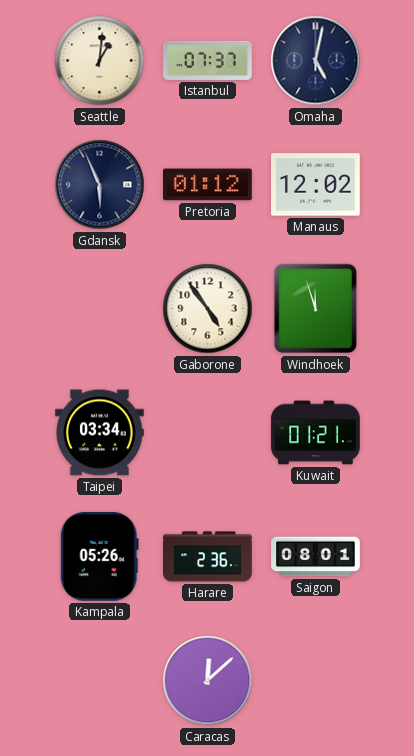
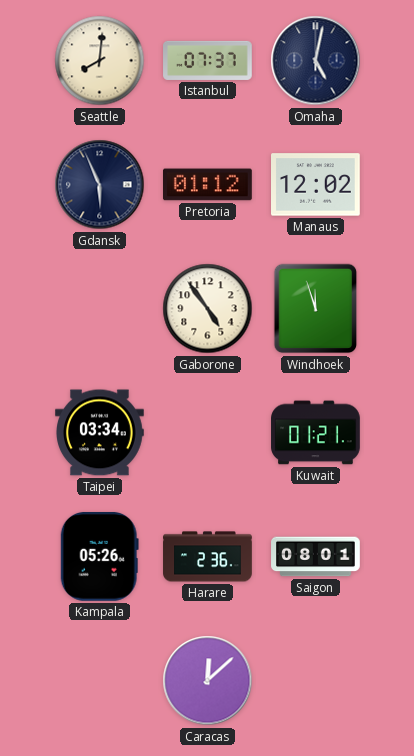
Seattle: 1:01 -> 8:01
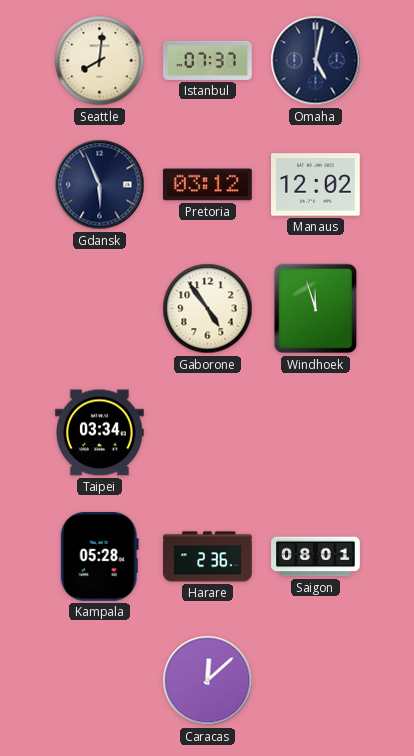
Pretoria: 01:12 -> 03:12
Kuwait: 01:21 -> none
Kampala: 05:26 -> 05:28
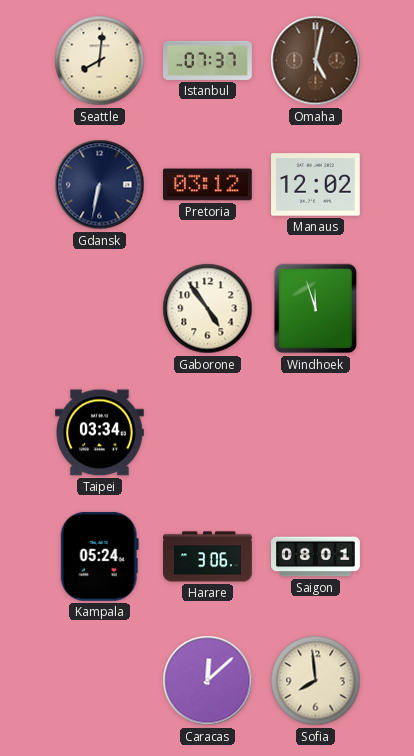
Omaha dial: navy -> brown
Gdansk: 5:56 -> 6:32
Kampala: 05:28 -> 05:24
Harare: 2:36 -> 3:06
Sofia: none -> 7:59
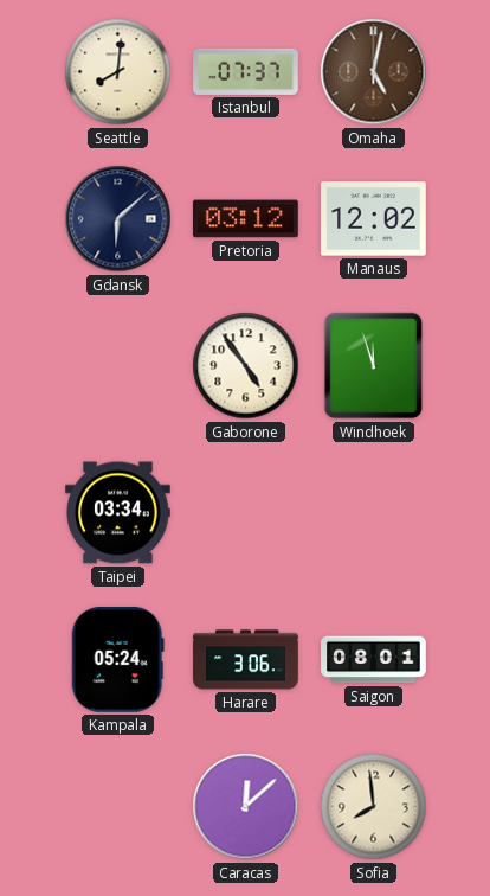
Gdansk: 6:32 -> 6:08
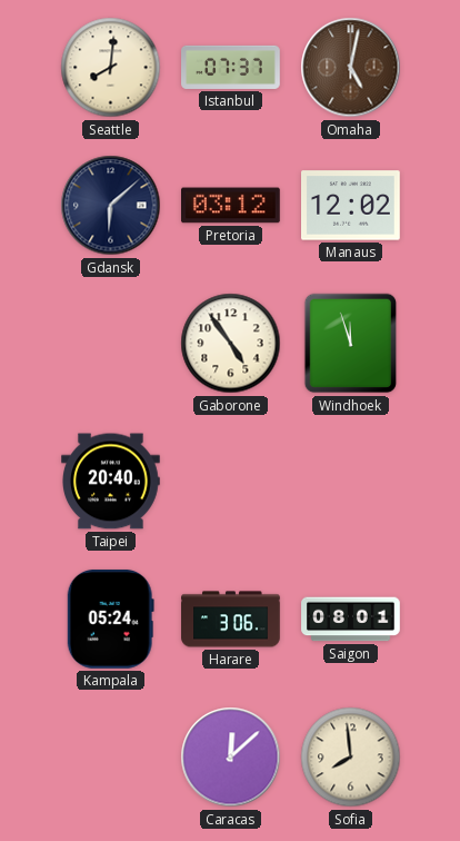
Taipei: 03:34 -> 20:40
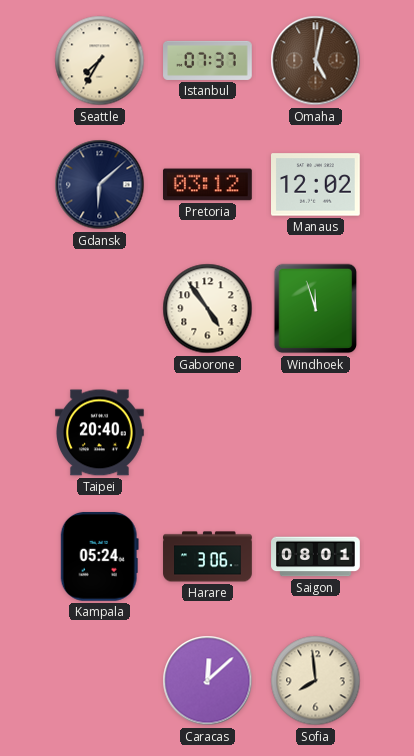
Seattle: 8:01 -> 7:35
